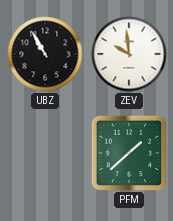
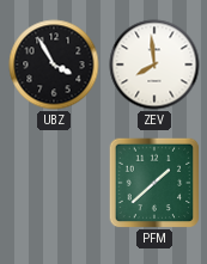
UBZ: 10:55 -> 3:55
ZEV: 9:59 -> 7:59
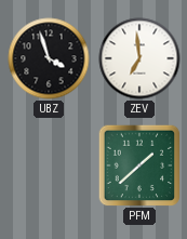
UBZ: 3:55 -> 3:57
ZEV: 7:59 -> 6:59
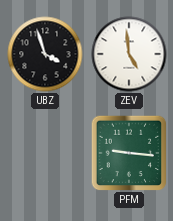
ZEV: 6:59 -> 4:59
PFM: 1:38 -> 9:16
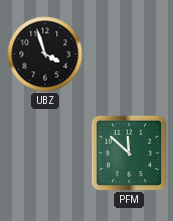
ZEV: 4:59 -> none
PFM: 9:16 -> 11:52
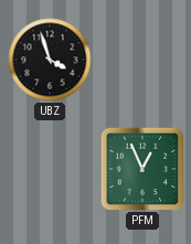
PFM: 11:52 -> 12:56
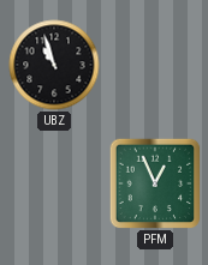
UBZ: 3:57 -> 10:57
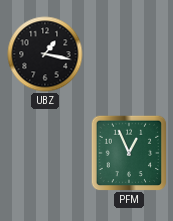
UBZ: 10:57 -> 1:17
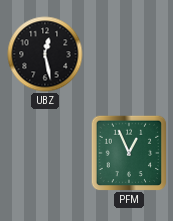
UBZ: 1:17 -> 12:28
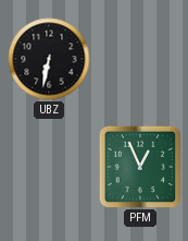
UBZ: 12:28 -> 6:32
